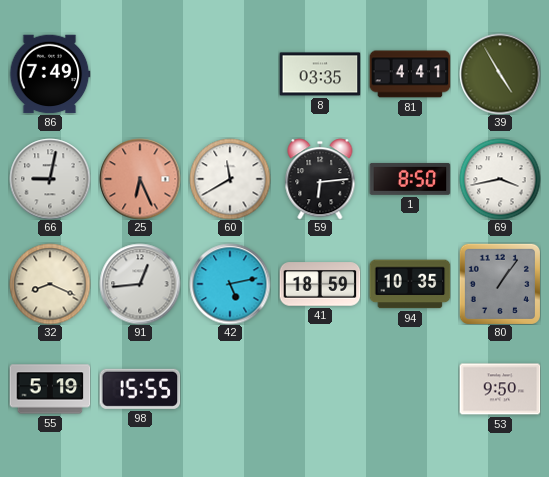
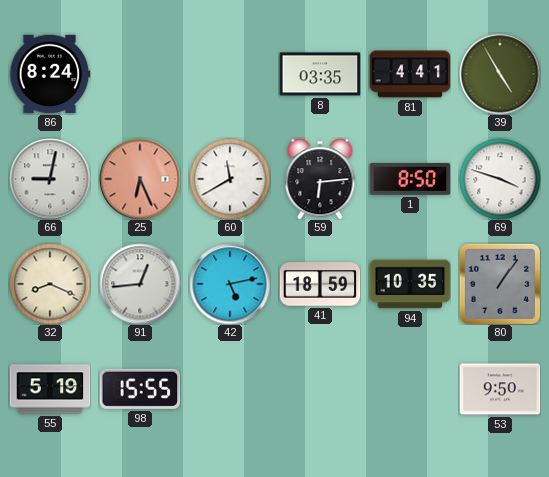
86: 7:49 -> 8:24
69: 3:43 -> 3:48
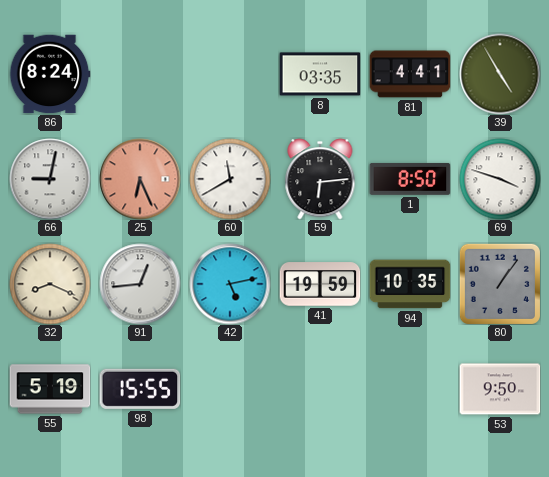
41: 18:59 -> 19:59
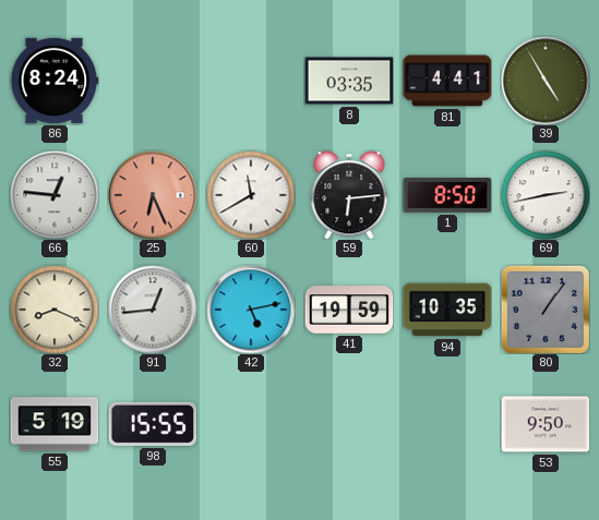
66: 9:02 -> 12:46
69: 3:48 -> 2:43
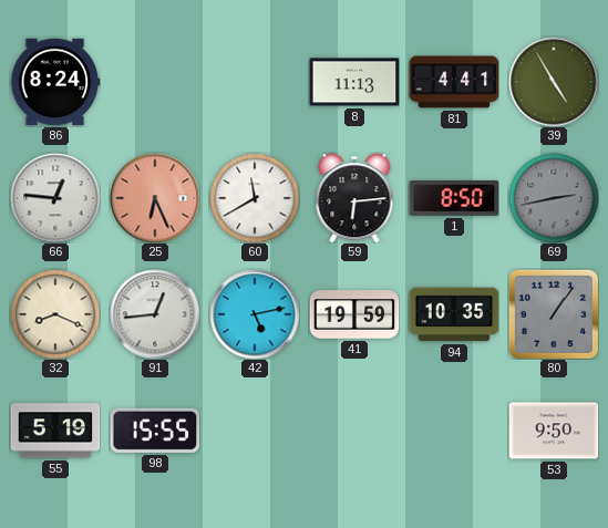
8: 03:35 -> 11:13
69 dial: white -> grey
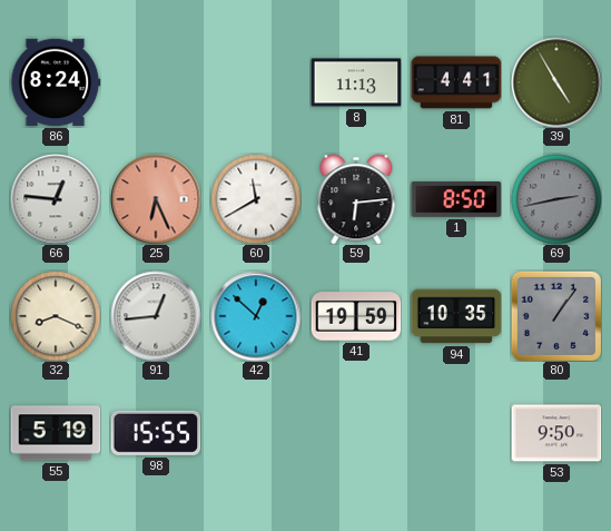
42: 5:13 -> 12:52
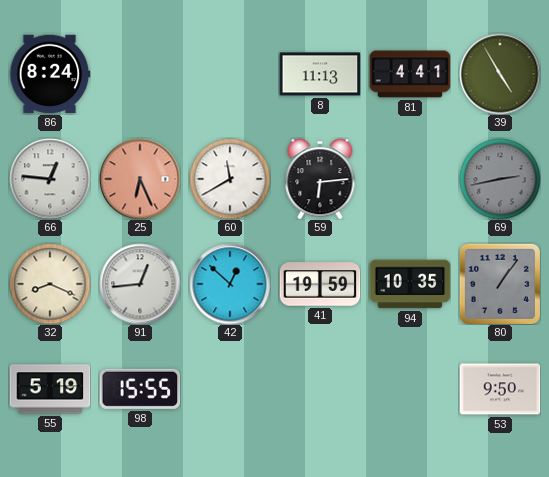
1: 8:50 -> none
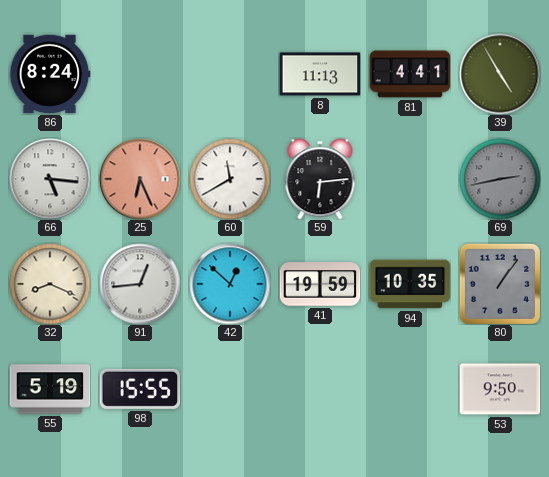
66: 12:46 -> 5:16
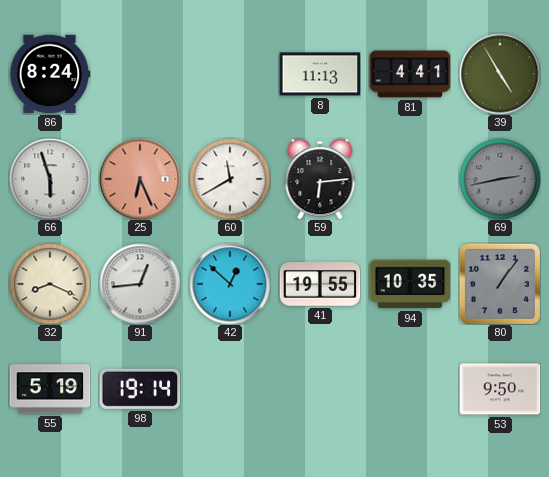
66: 5:16 -> 5:57
41: 19:59 -> 19:55
98: 15:55 -> 19:14
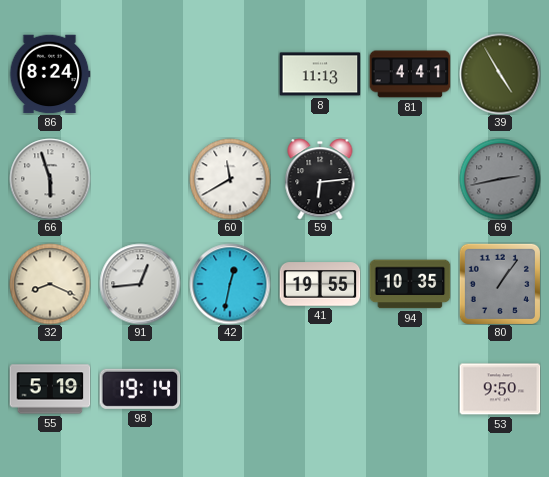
25: 6:26 -> none
42: 12:52 -> 12:32
